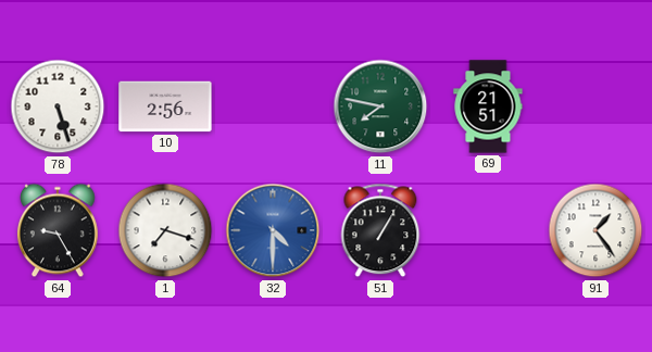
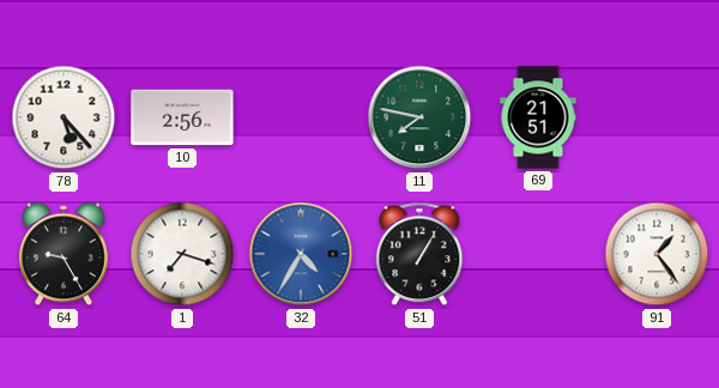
78: 5:27 -> 5:23
32: 4:30 -> 4:35
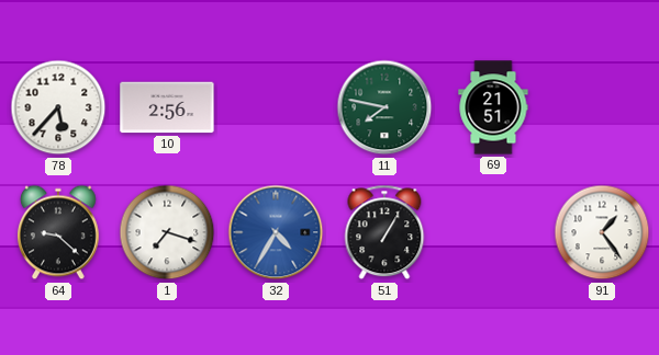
78: 5:23 -> 5:37
64: 9:25 -> 9:22
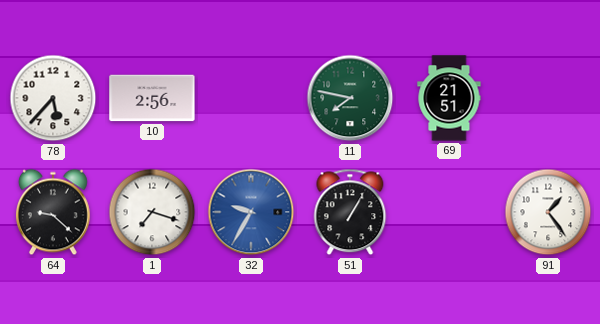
32: 4:35 -> 9:35
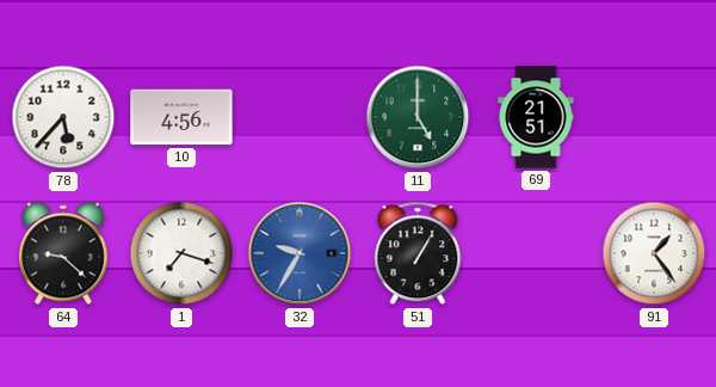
10: 2:56 -> 4:56
11: 7:47 -> 5:00
